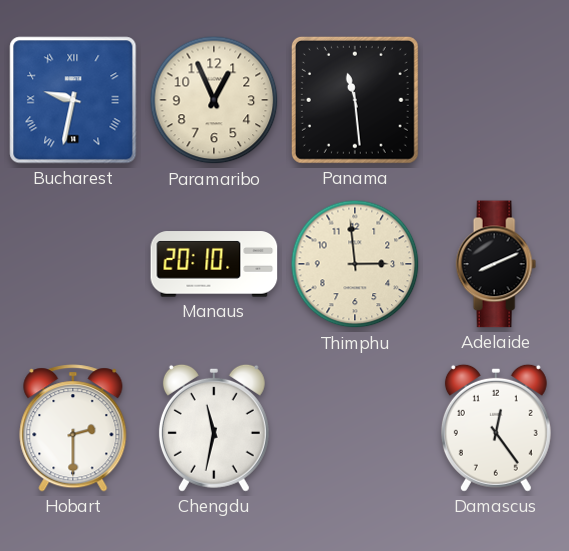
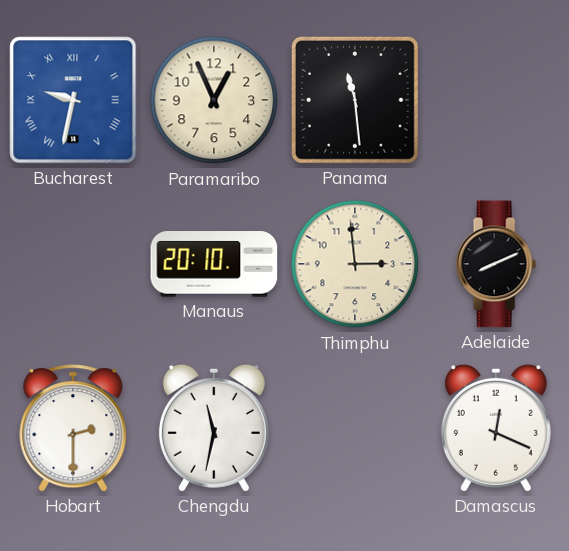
Damascus: 12:24 -> 12:19
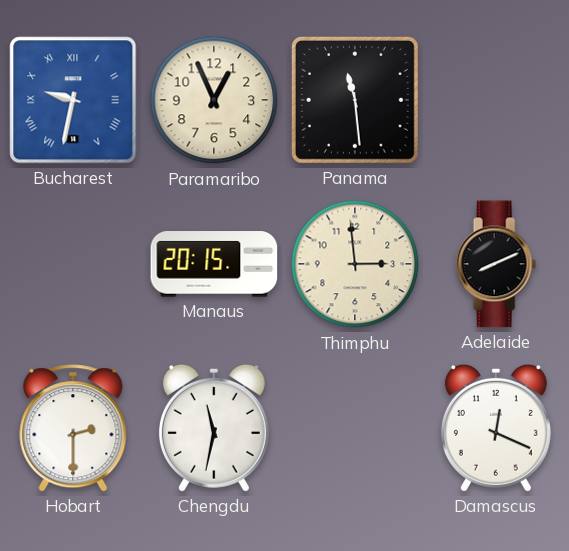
Manaus: 20:10 -> 20:15
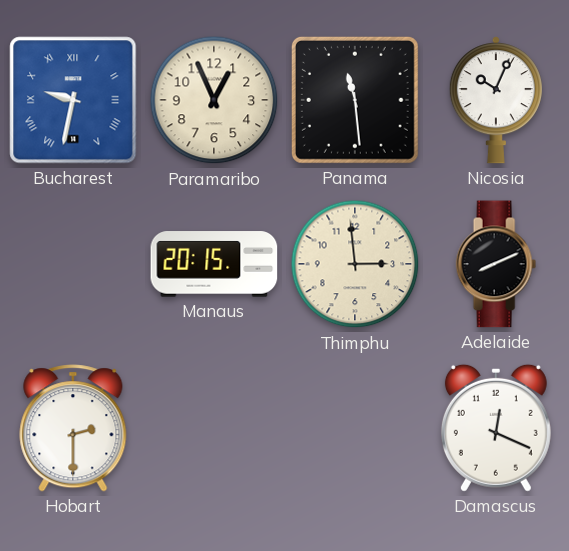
Nicosia: none -> 10:04
Chengdu: 11:32 -> none
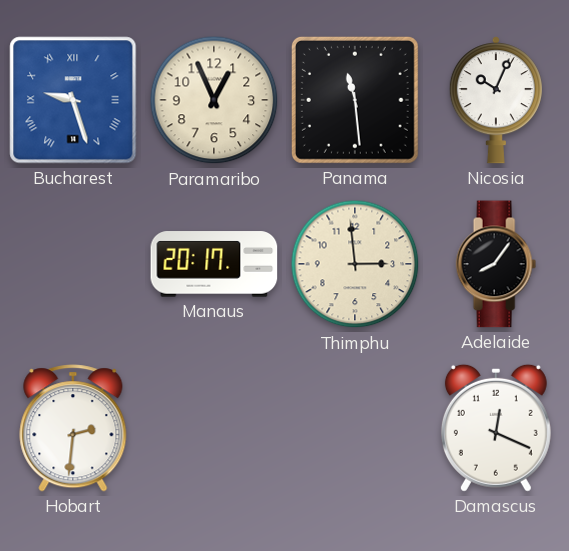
Bucharest: 9:32 -> 9:27
Manaus: 20:15 -> 20:17
Adelaide: 8:11 -> 8:06
Hobart: 2:30 -> 2:31
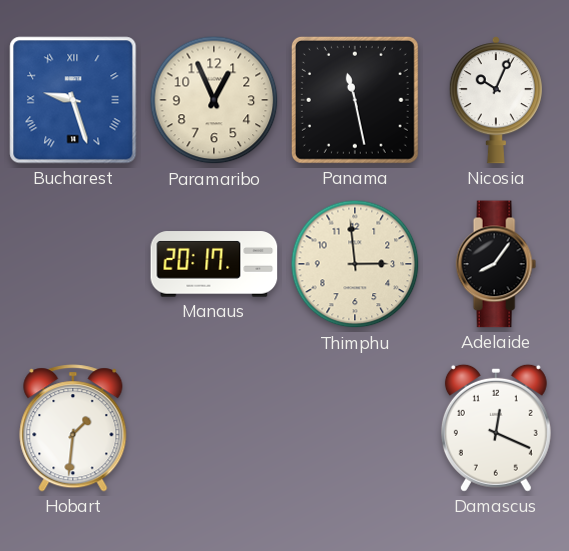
Panama: 11:29 -> 11:28
Hobart: 2:31 -> 1:31
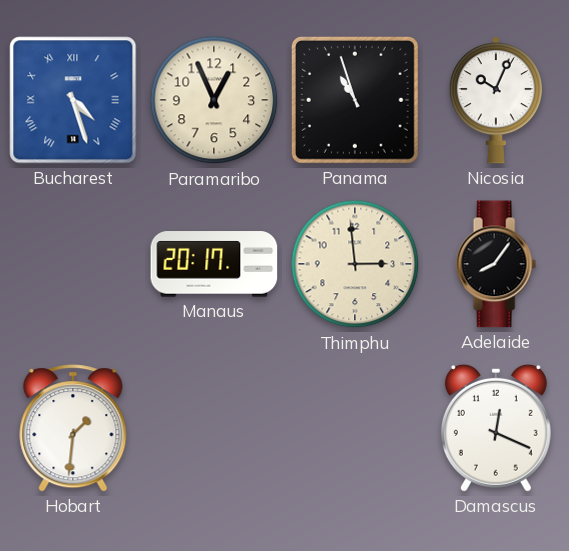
Bucharest: 9:27 -> 4:27
Panama: 11:28 -> 10:57
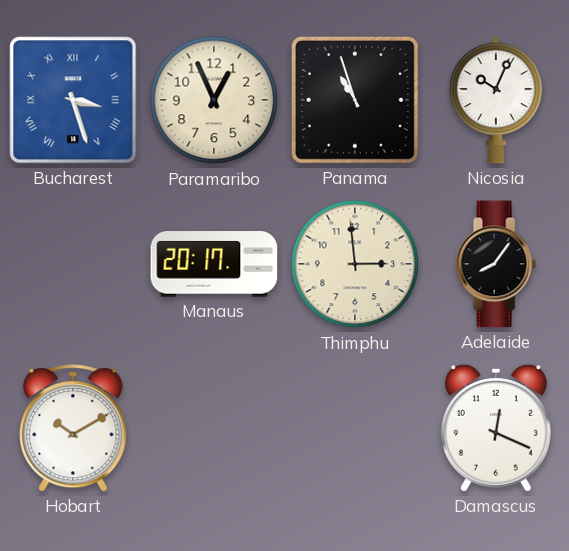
Bucharest: 4:27 -> 3:27
Hobart: 1:31 -> 10:10
